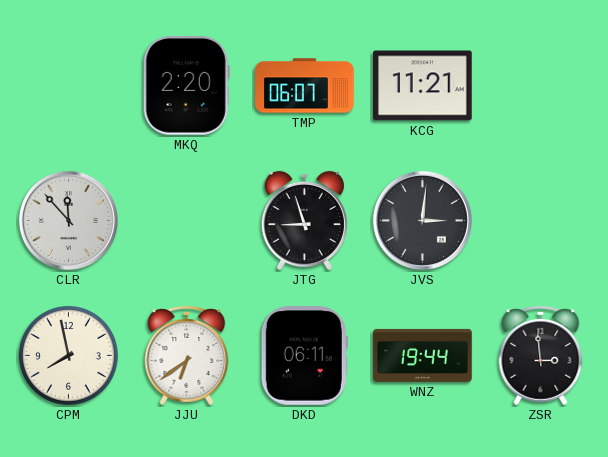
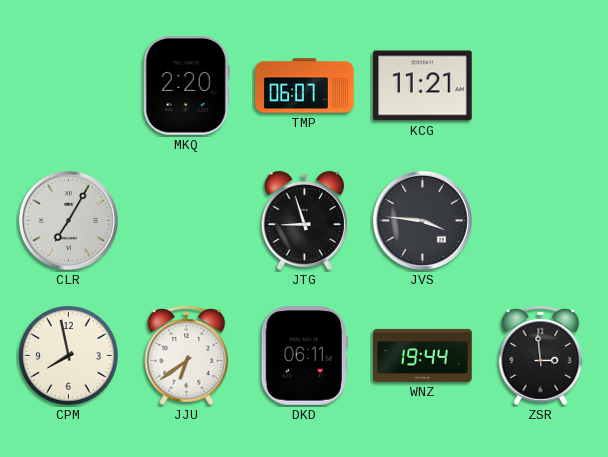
CLR: 11:53 -> 7:05
JVS: 3:01 -> 3:46
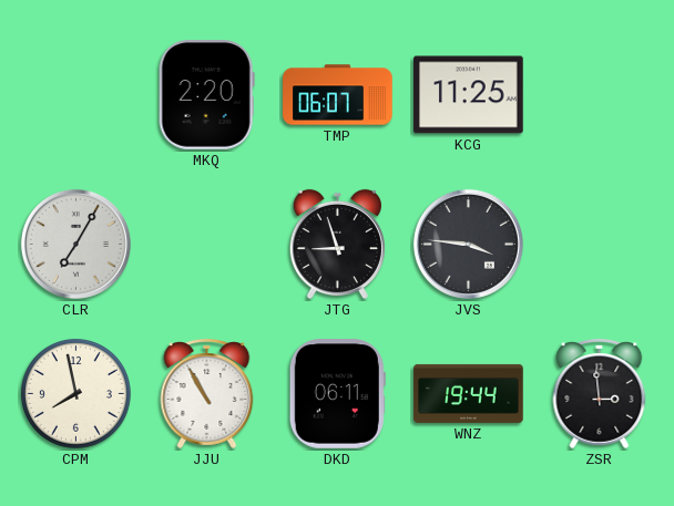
KCG: 11:21 -> 11:25
JJU: 6:39 -> 10:55
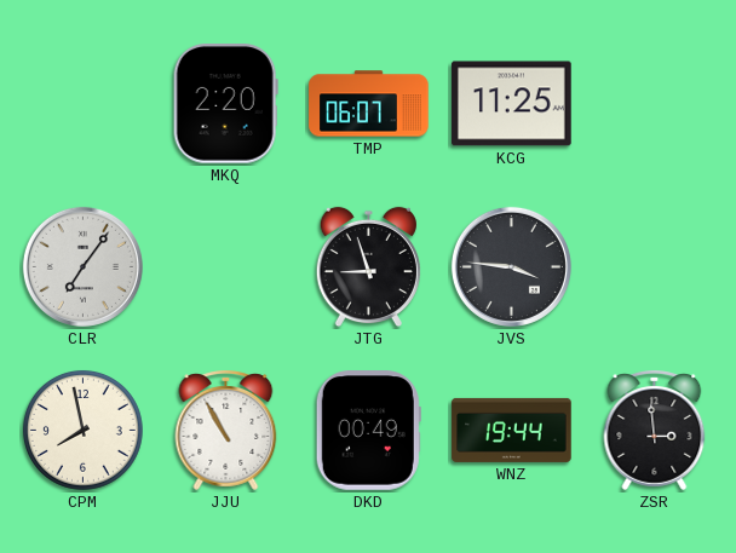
CLR: 7:05 -> 7:06
DKD: 06:11 -> 00:49
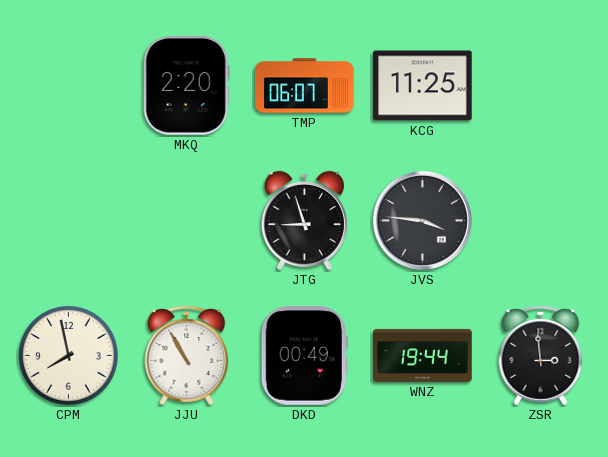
CLR: 7:06 -> none
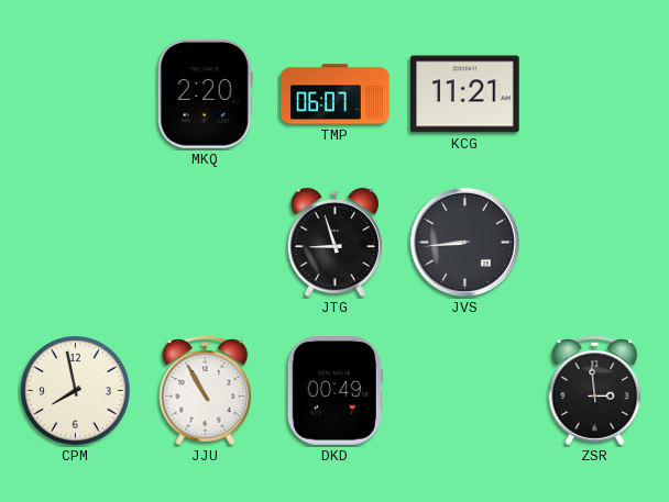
KCG: 11:25 -> 11:21
JVS: 3:46 -> 8:44
WNZ: 19:44 -> none
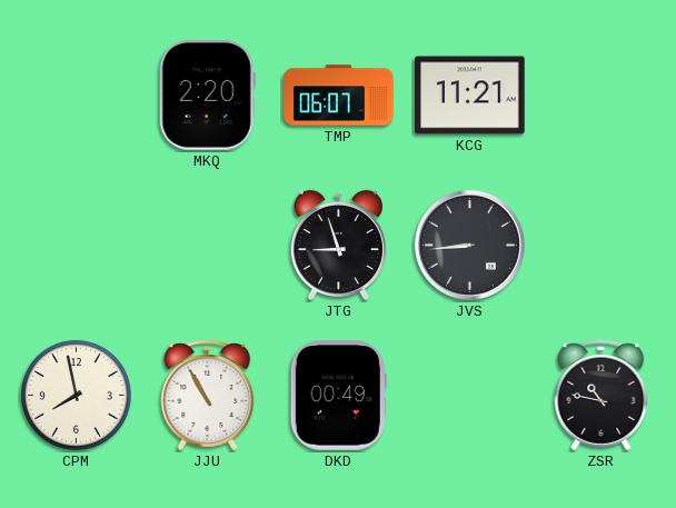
ZSR: 2:59 -> 10:47
